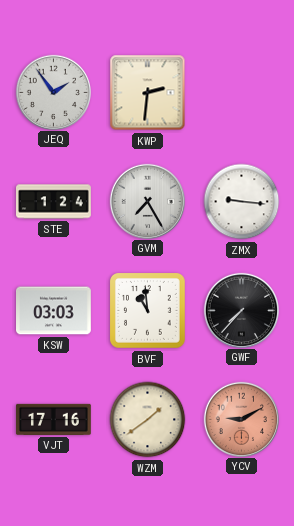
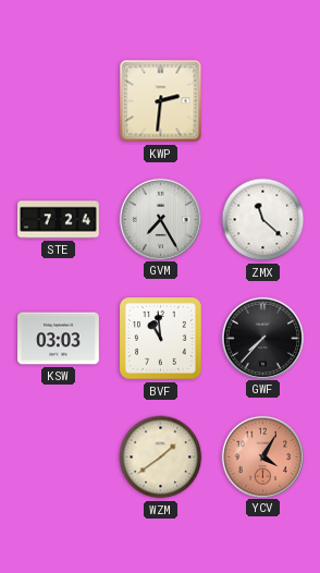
JEQ: 1:54 -> none
STE: 1:24 -> 7:24
ZMX: 9:16 -> 11:22
VJT: 17:16 -> none
YCV: 9:10 -> 4:05
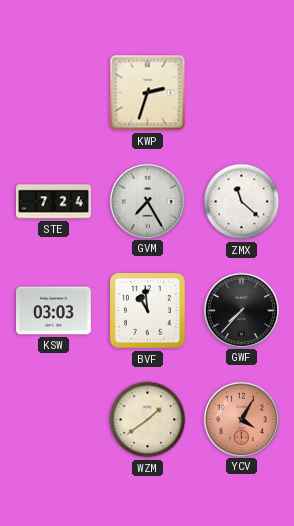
KWP: 2:31 -> 2:33
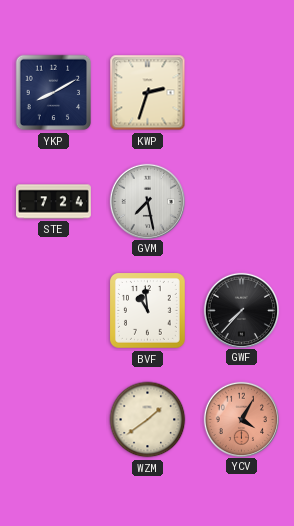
YKP: none -> 8:10
GVM: 7:25 -> 7:28
ZMX: 11:22 -> none
KSW: 03:03 -> none
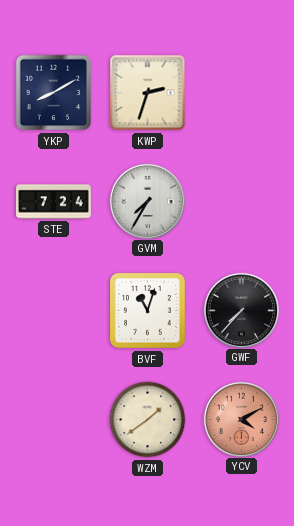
GVM: 7:28 -> 7:35
BVF: 10:59 -> 11:03
YCV: 4:05 -> 4:10
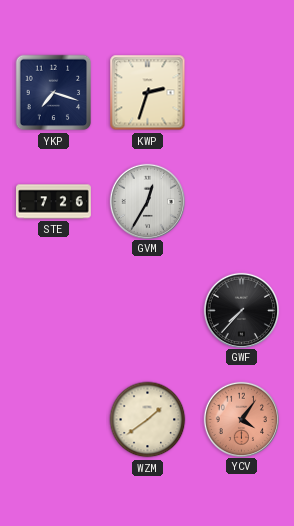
YKP: 8:10 -> 7:18
STE: 7:24 -> 7:26
GVM: 7:35 -> 12:35
BVF: 11:03 -> none
YCV: 4:10 -> 4:06
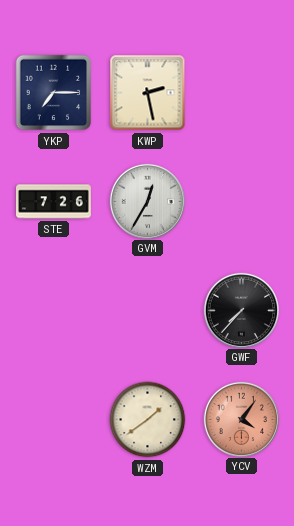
YKP: 7:18 -> 7:15
KWP: 2:33 -> 2:28
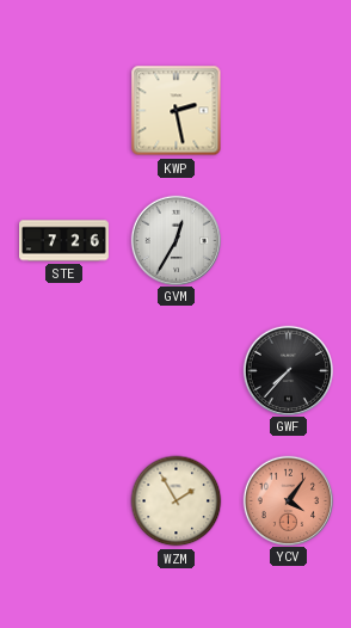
YKP: 7:15 -> none
WZM: 1:39 -> 1:55
